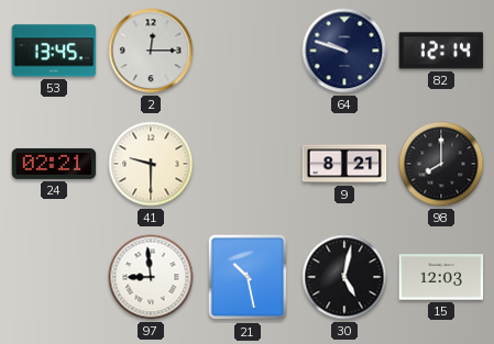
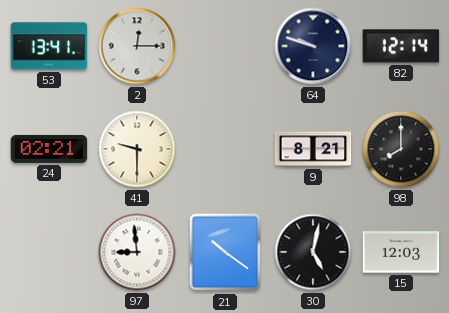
53: 13:45 -> 13:41
21: 10:28 -> 10:21
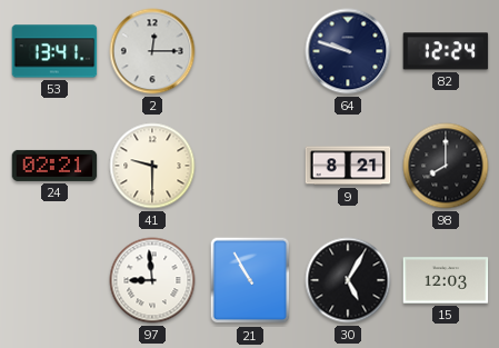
82: 12:14 -> 12:24
21: 10:21 -> 10:55
30: 5:02 -> 5:05
